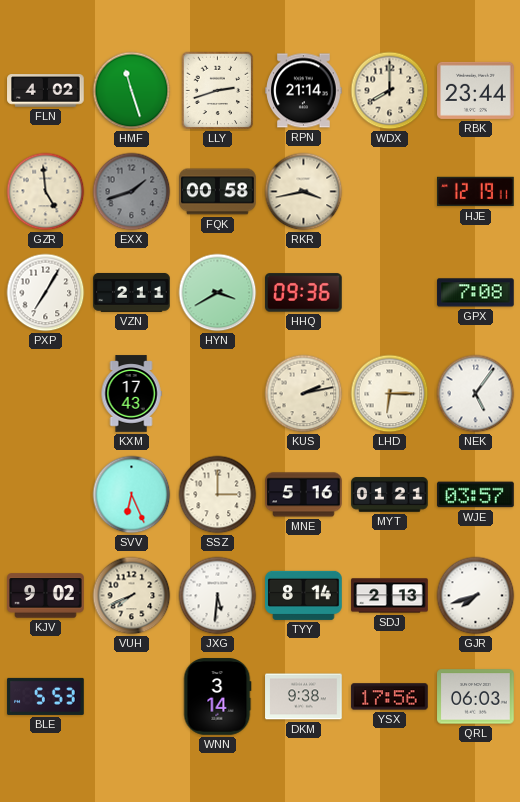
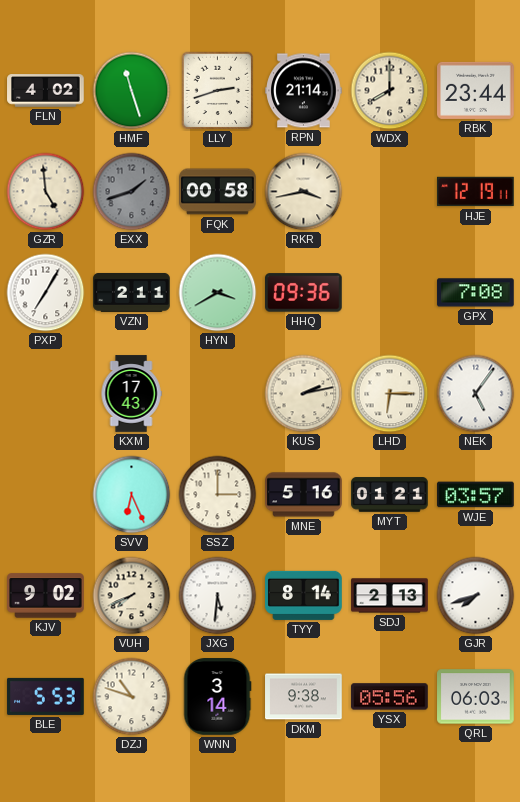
DZJ: none -> 10:48
YSX: 17:56 -> 05:56
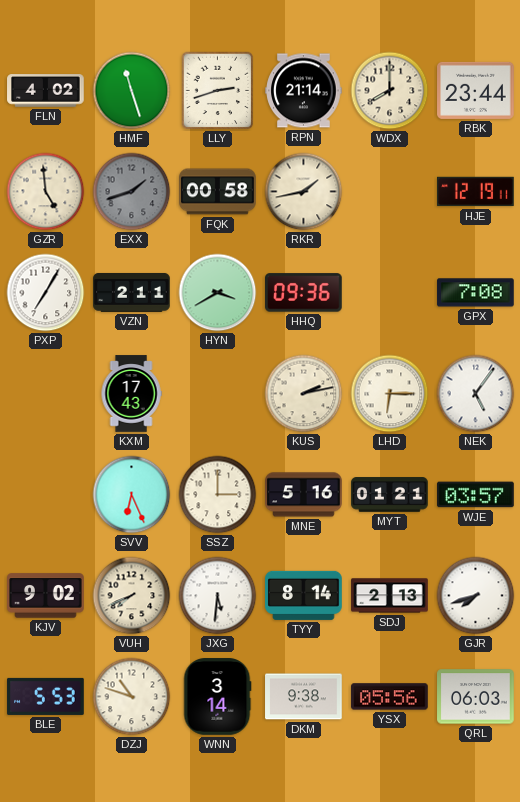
RKR: 3:43 -> 1:43
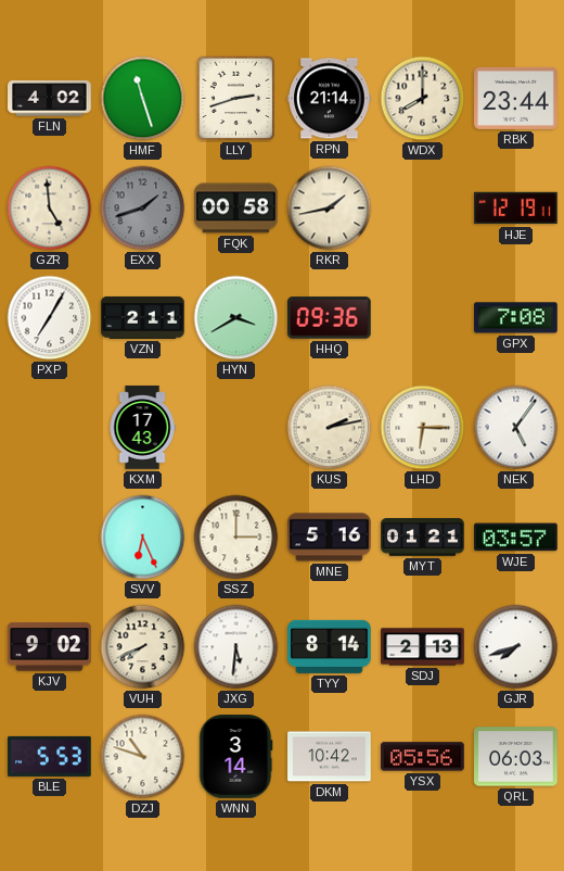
DKM: 9:38 -> 10:42
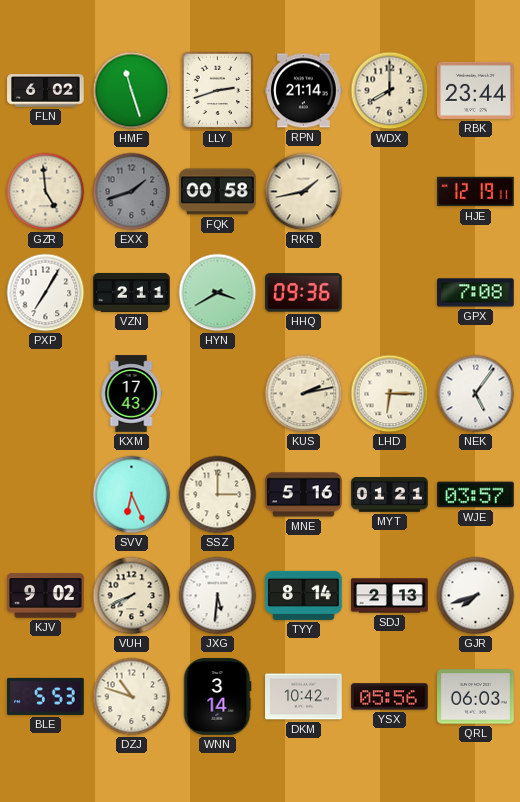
FLN: 4:02 -> 6:02
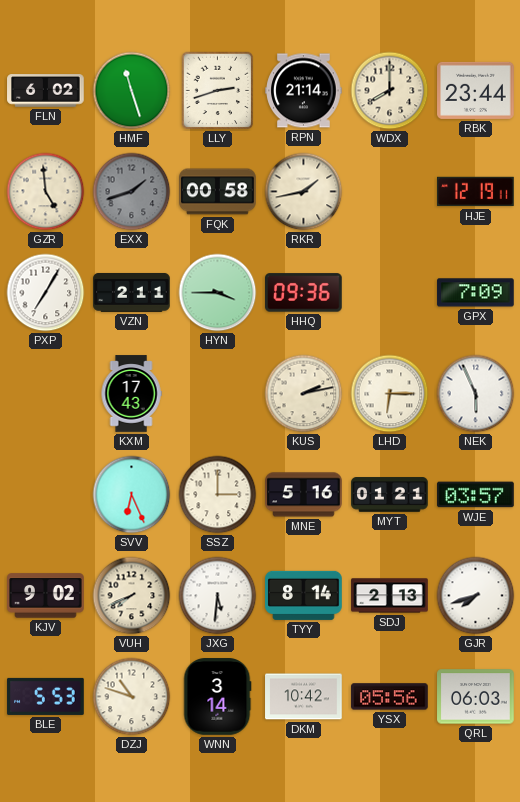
HYN: 3:40 -> 3:45
GPX: 7:08 -> 7:09
NEK: 5:06 -> 5:56
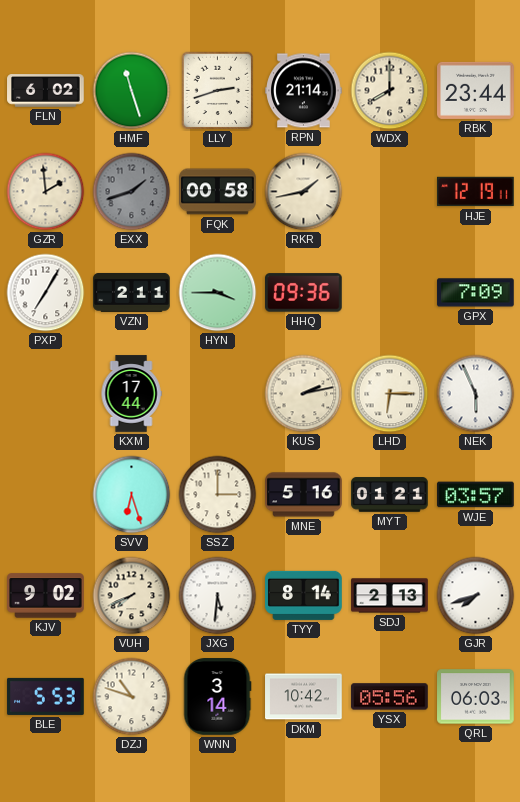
GZR: 4:59 -> 1:59
KXM: 17:43 -> 17:44
SVV: 6:26 -> 6:27
